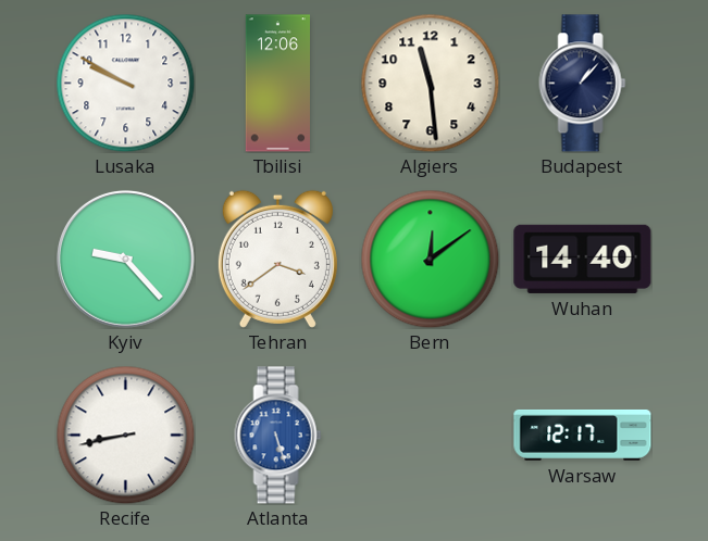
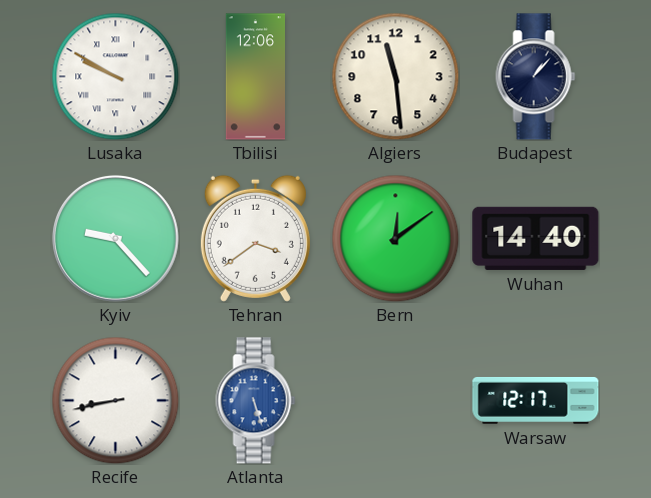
Lusaka numerals: Arabic -> Roman
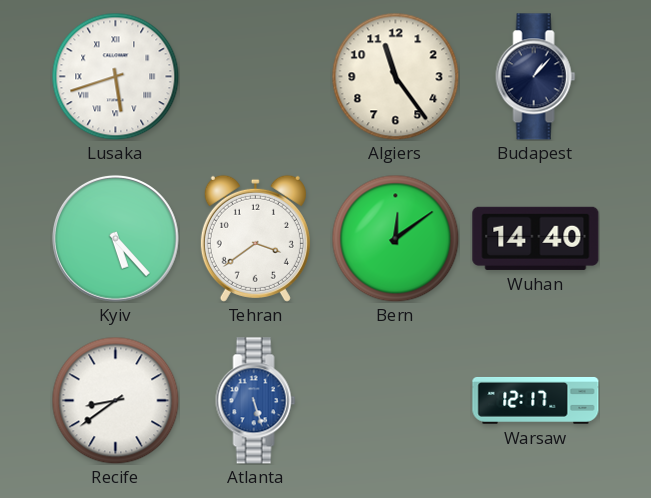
Lusaka: 9:50 -> 5:42
Tbilisi: 12:06 -> none
Algiers: 11:29 -> 11:24
Kyiv: 9:23 -> 5:23
Recife: 8:43 -> 8:39
